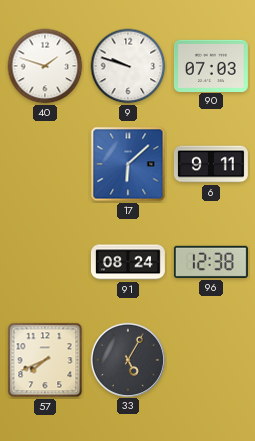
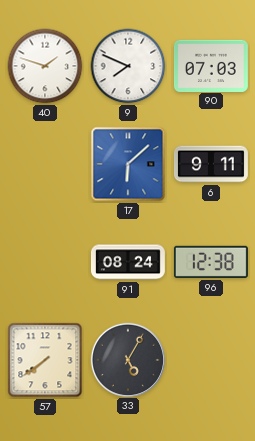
9: 9:48 -> 7:49
57: 7:41 -> 7:39
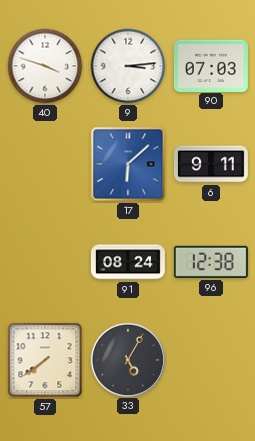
40: 1:48 -> 3:48
9: 7:49 -> 3:14
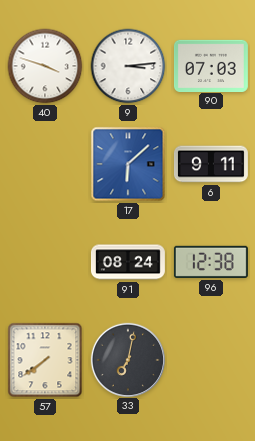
33: 5:05 -> 7:02
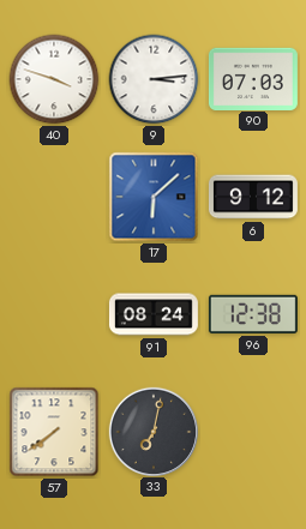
6: 9:11 -> 9:12
